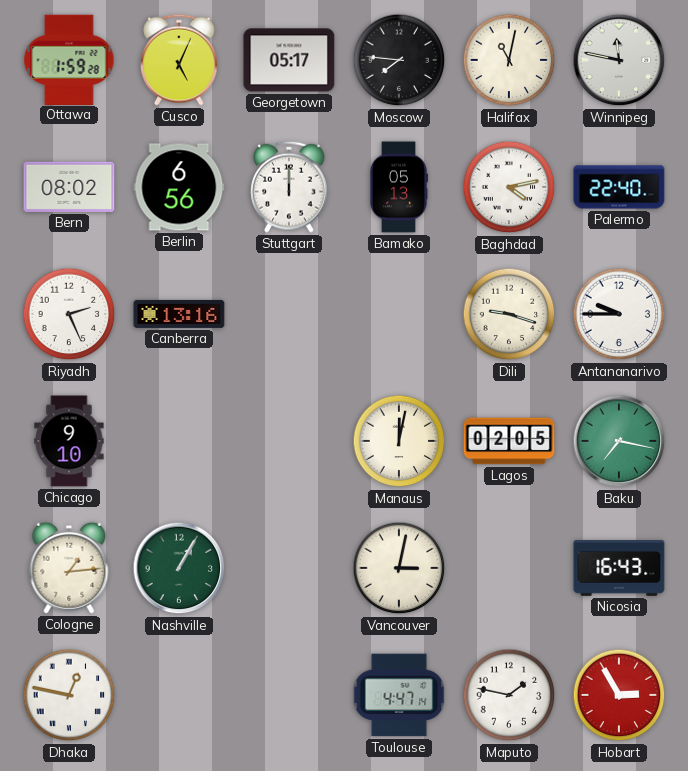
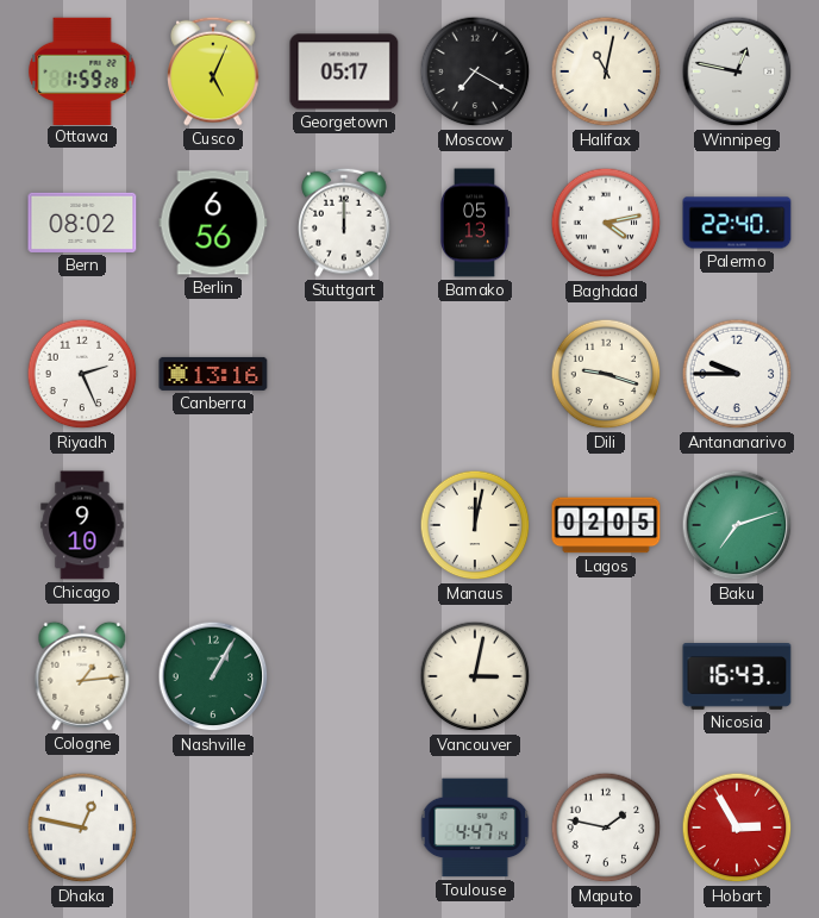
Moscow: 7:46 -> 7:20
Winnipeg: 11:47 -> 12:47
Baku: 7:17 -> 7:12
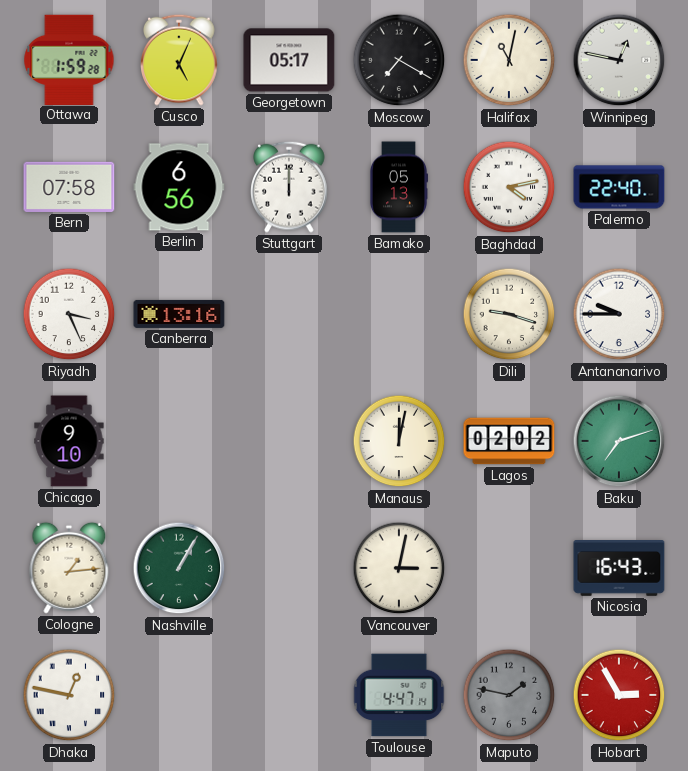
Bern: 08:02 -> 07:58
Riyadh: 2:26 -> 3:26
Lagos: 02:05 -> 02:02
Maputo dial: white -> grey
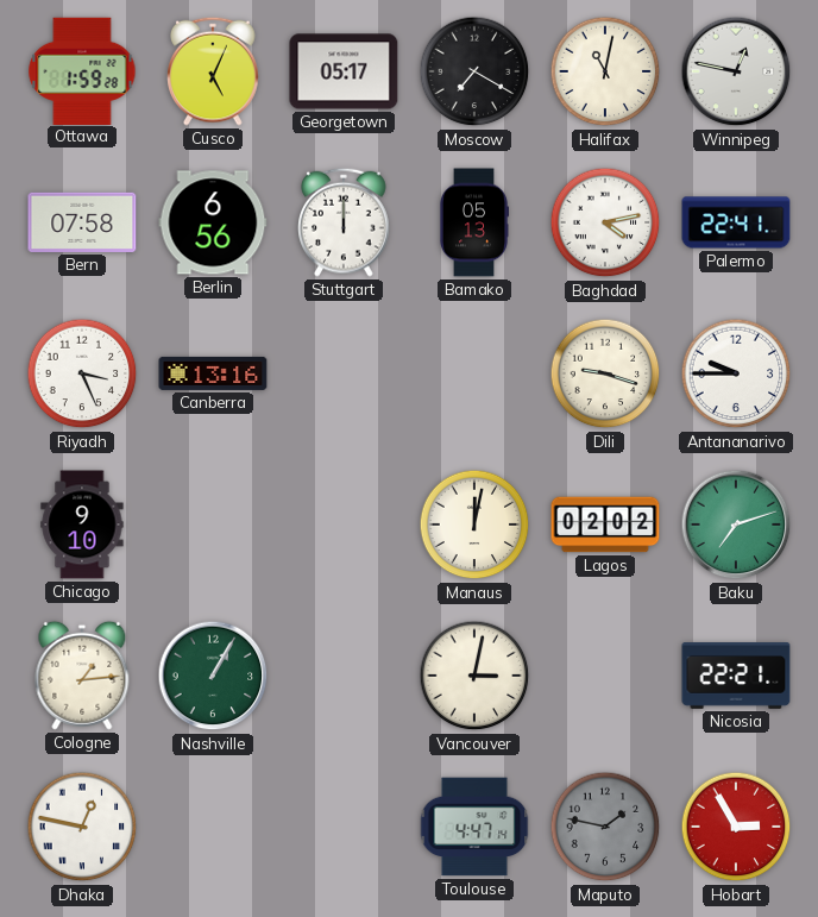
Palermo: 22:40 -> 22:41
Nicosia: 16:43 -> 22:21
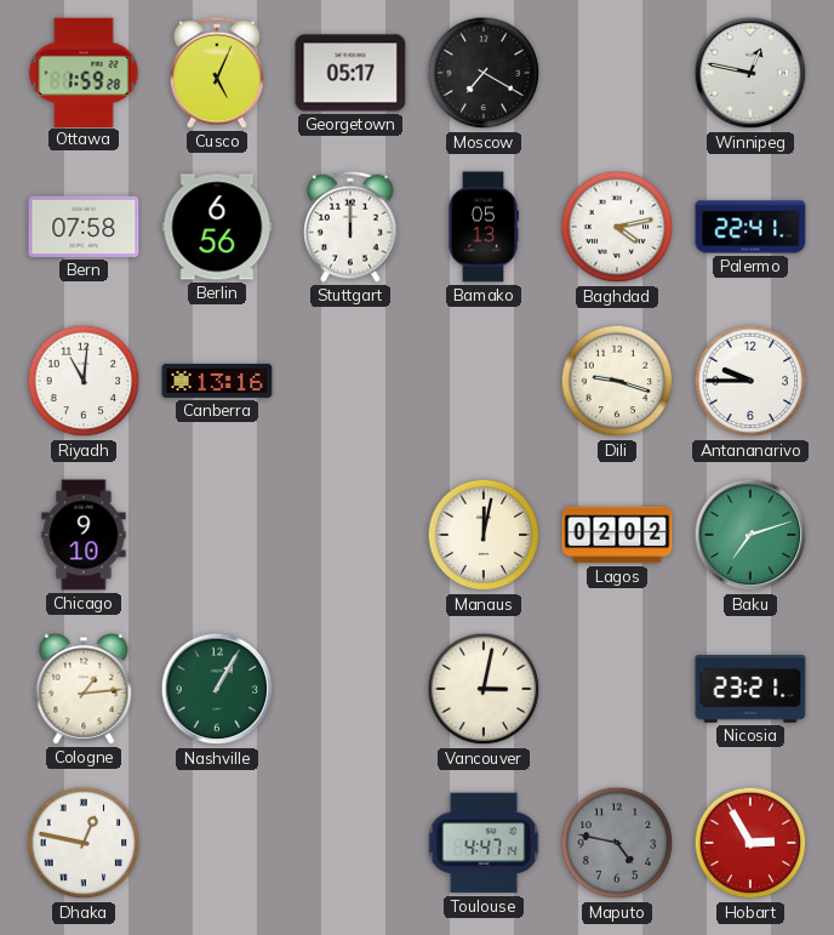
Halifax: 11:02 -> none
Riyadh: 3:26 -> 11:01
Nicosia: 22:21 -> 23:21
Maputo: 1:47 -> 4:47
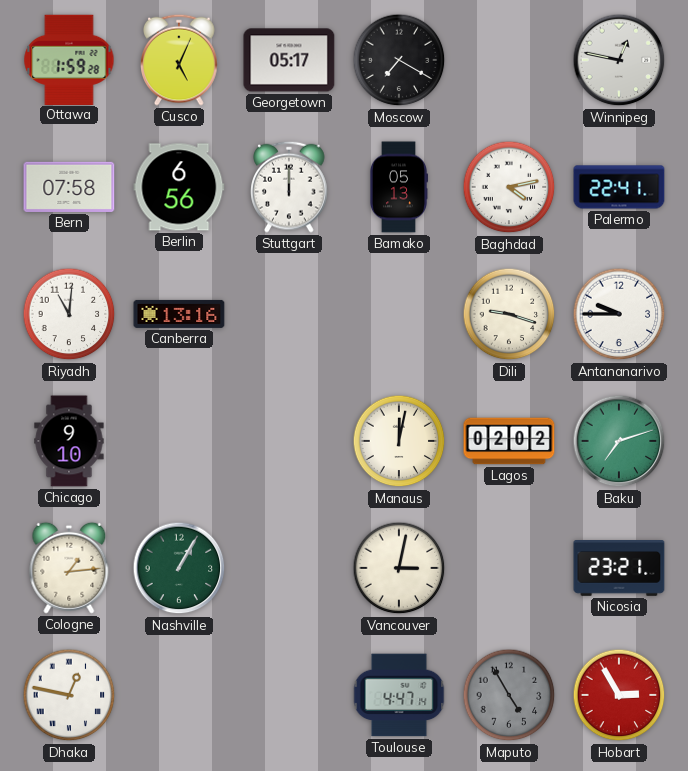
Maputo: 4:47 -> 4:55
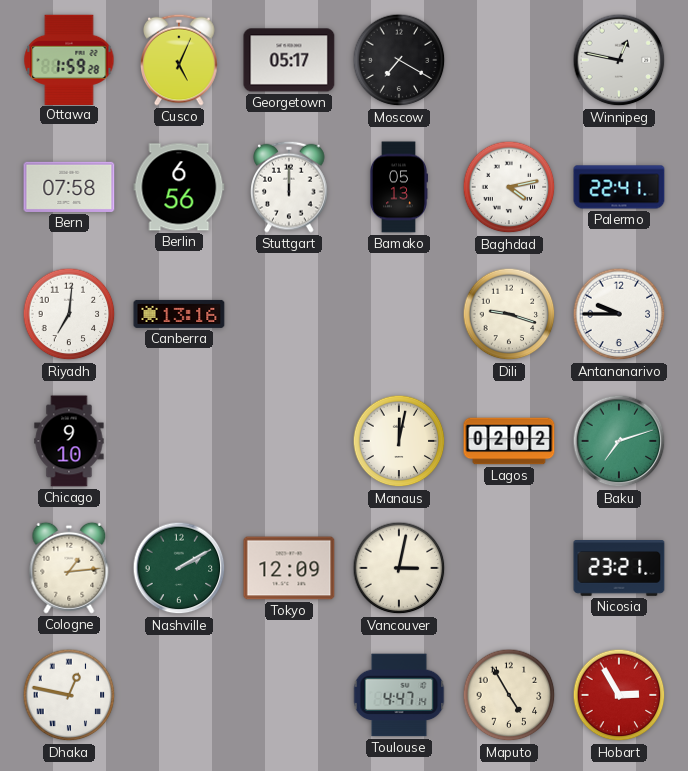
Riyadh: 11:01 -> 7:01
Nashville: 1:05 -> 2:10
Tokyo: none -> 12:09
Maputo dial: grey -> cream
